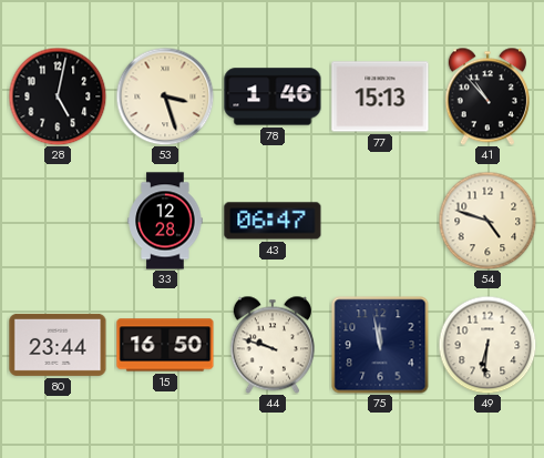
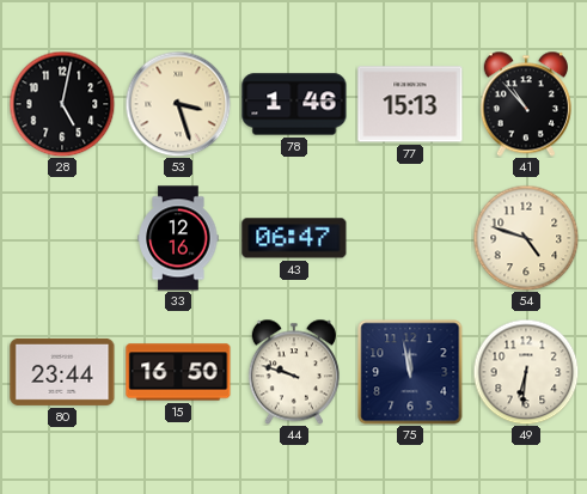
33: 12:28 -> 12:16
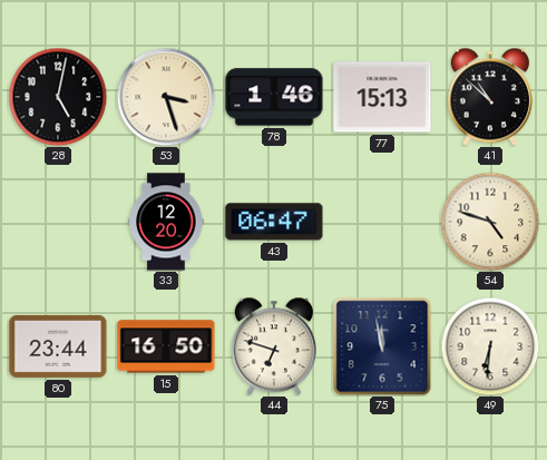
41: 10:53 -> 10:52
33: 12:16 -> 12:20
44: 9:48 -> 6:48
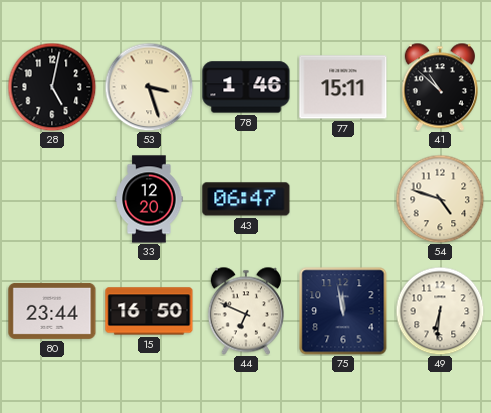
77: 15:13 -> 15:11
44: 6:48 -> 6:49
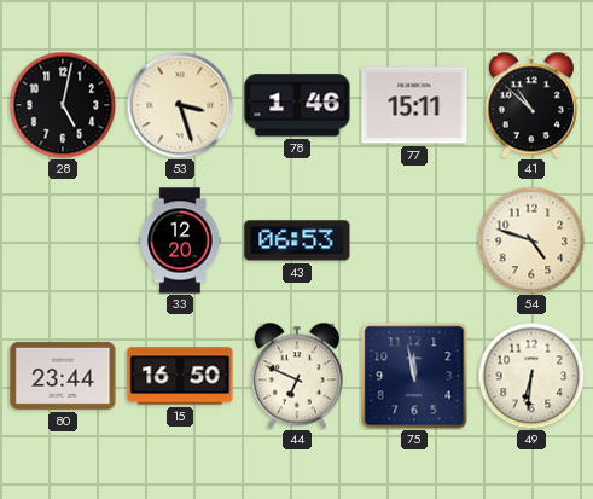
43: 06:47 -> 06:53
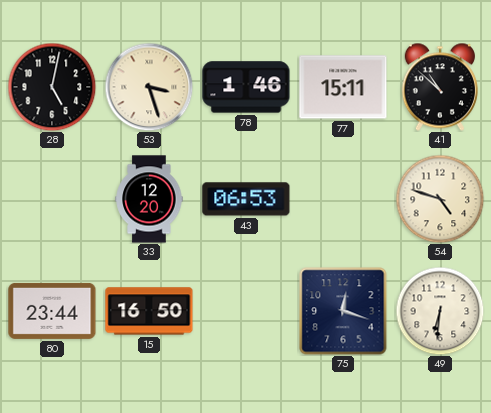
44: 6:49 -> none
75: 11:58 -> 12:18
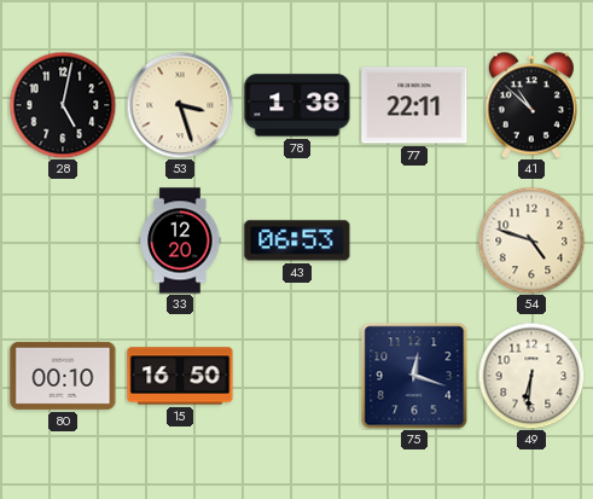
78: 1:46 -> 1:38
77: 15:11 -> 22:11
80: 23:44 -> 00:10
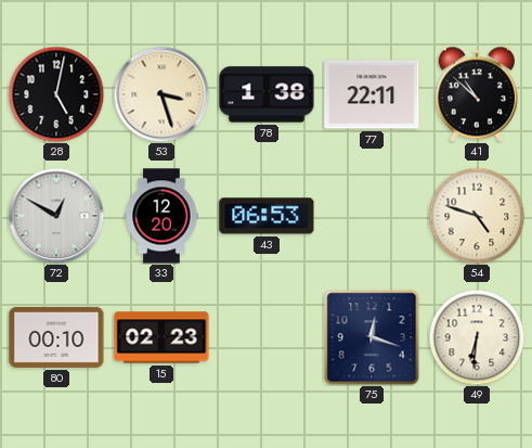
72: none -> 12:50
15: 16:50 -> 02:23
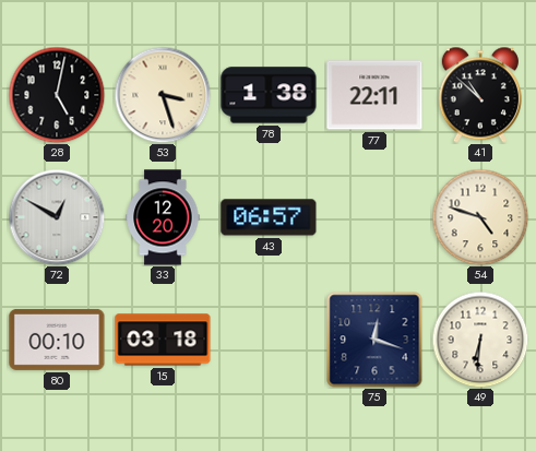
43: 06:53 -> 06:57
15: 02:23 -> 03:18
